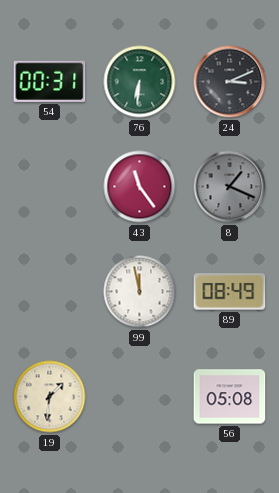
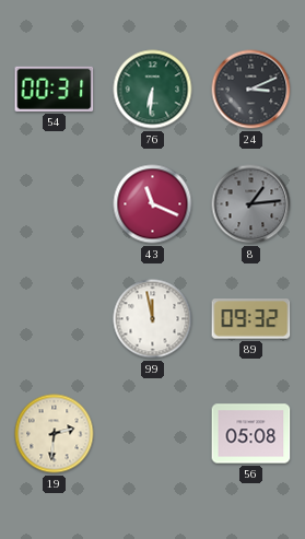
43: 11:24 -> 11:19
8: 1:19 -> 1:14
89: 08:49 -> 09:32
19: 1:31 -> 2:31
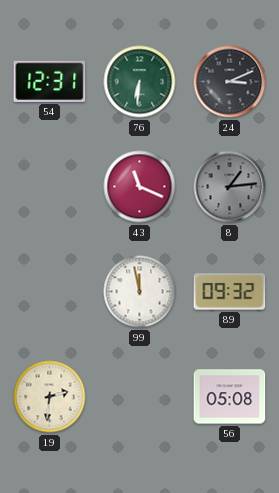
54: 00:31 -> 12:31
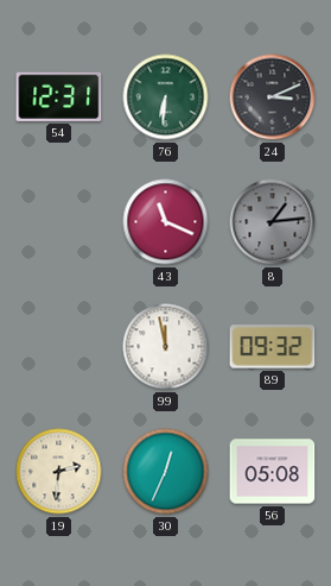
30: none -> 12:34
